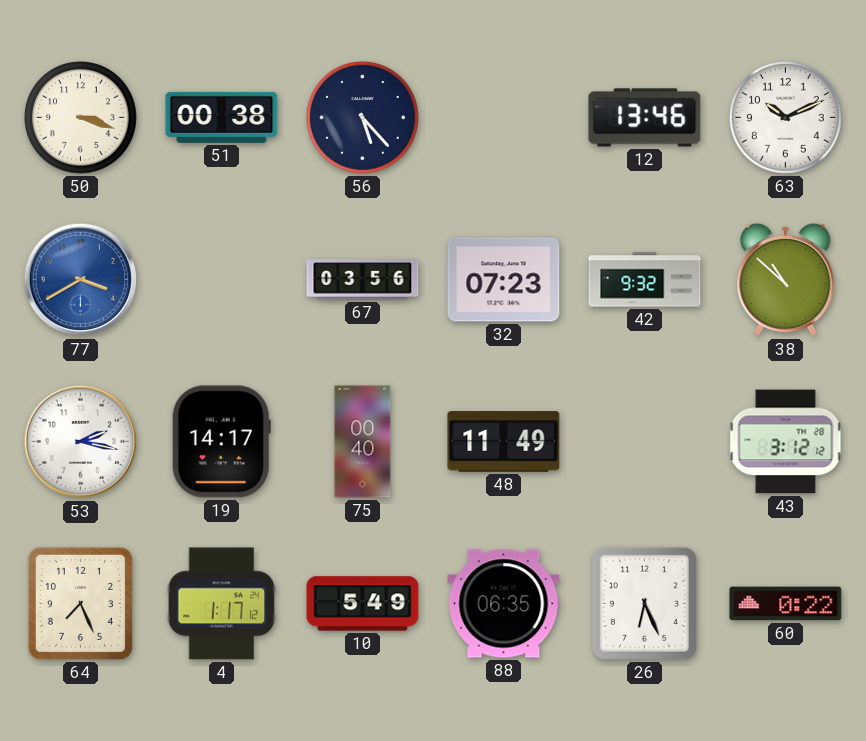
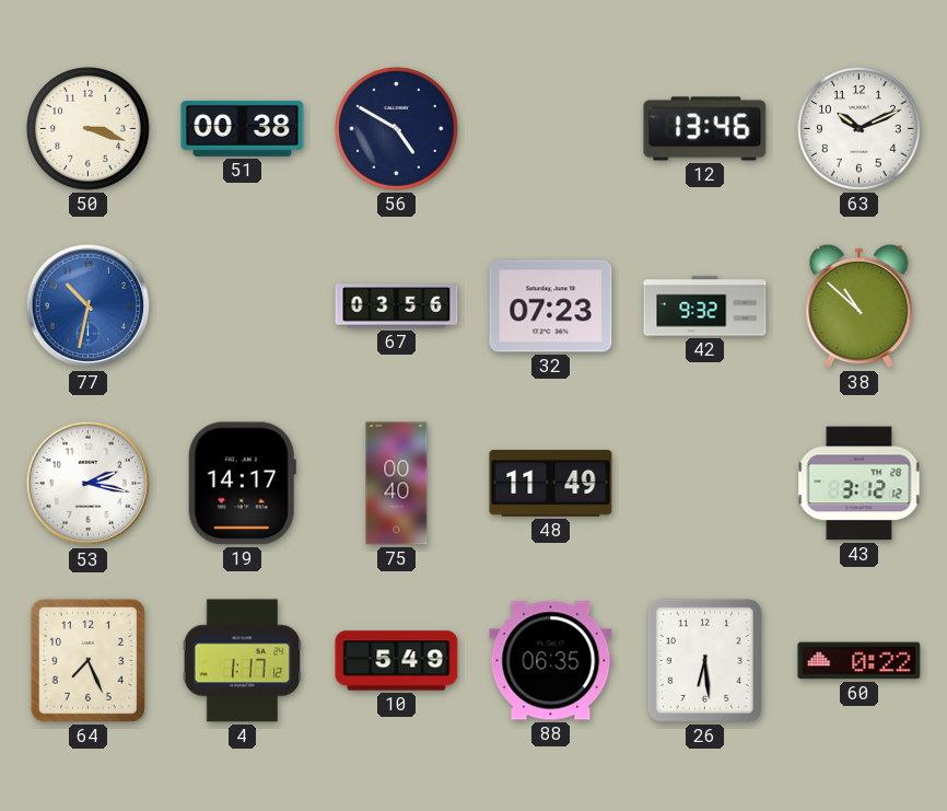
56: 5:23 -> 4:50
77: 3:40 -> 10:32
26: 6:26 -> 6:29
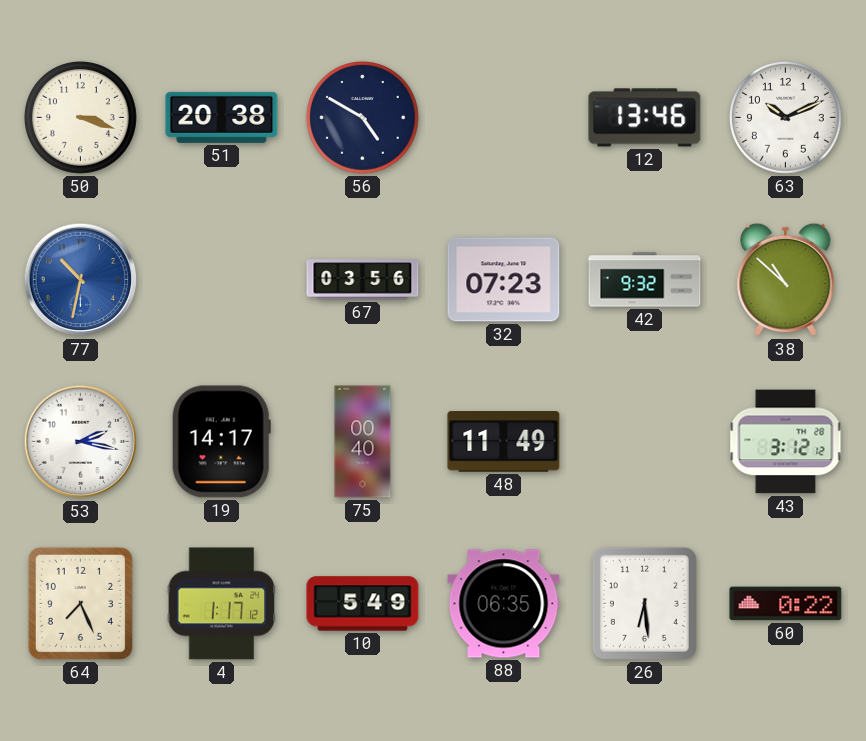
51: 00:38 -> 20:38
